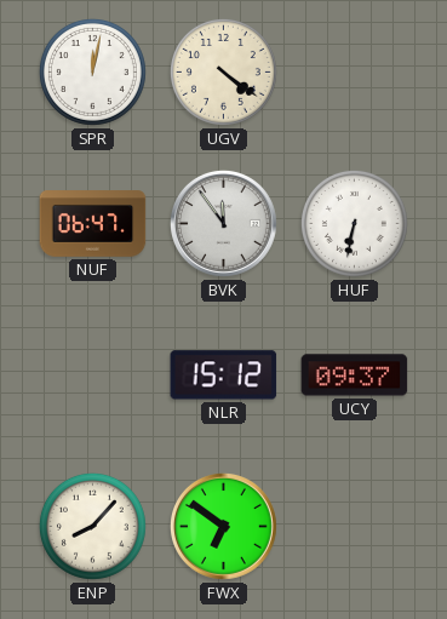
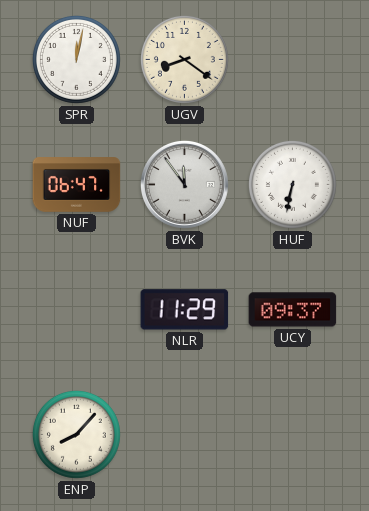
UGV: 4:21 -> 8:21
NLR: 15:12 -> 11:29
FWX: 6:51 -> none
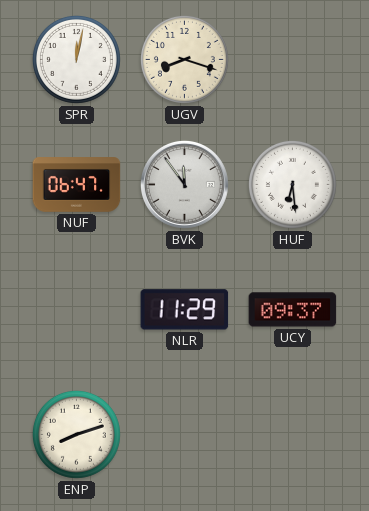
UGV: 8:21 -> 8:18
HUF: 6:32 -> 6:29
ENP: 8:07 -> 8:12
